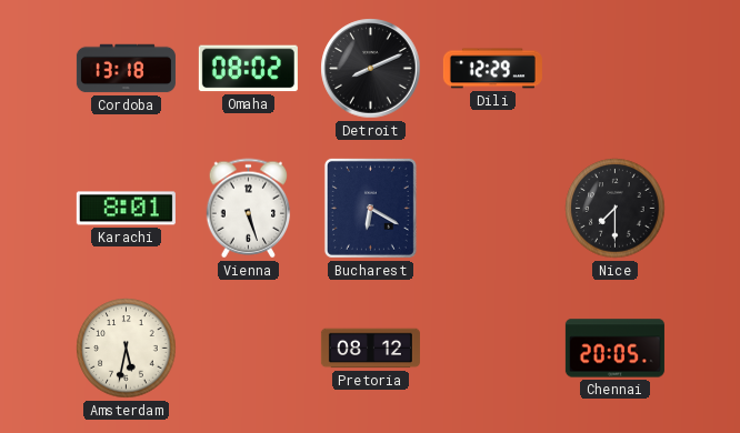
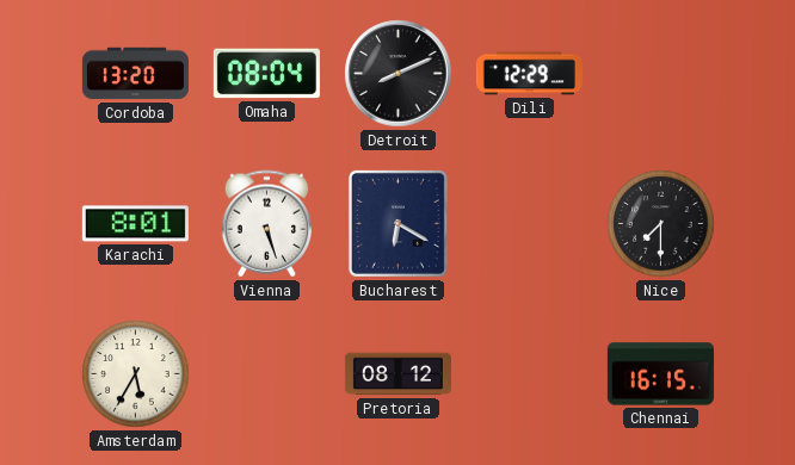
Cordoba: 13:18 -> 13:20
Omaha: 08:02 -> 08:04
Amsterdam: 5:32 -> 5:35
Chennai: 20:05 -> 16:15
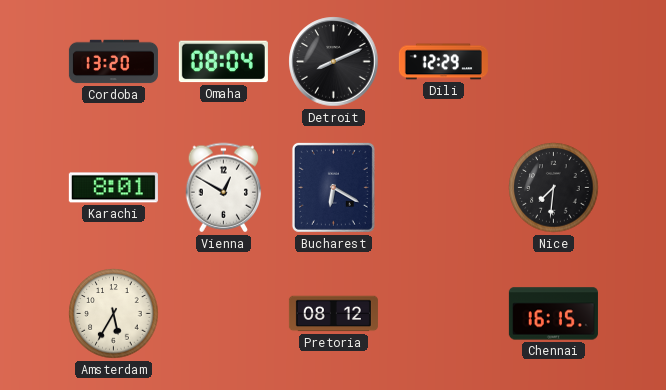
Vienna: 5:27 -> 12:50
Nice: 7:30 -> 7:31
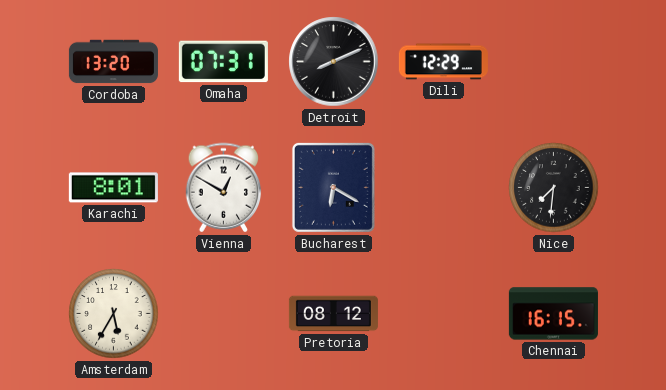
Omaha: 08:04 -> 07:31
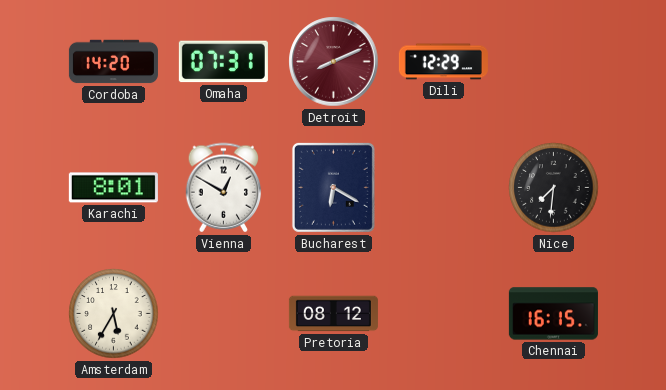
Cordoba: 13:20 -> 14:20
Detroit dial: black -> burgundy
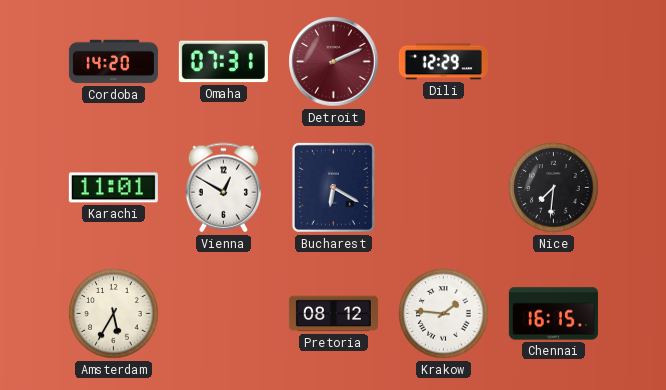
Detroit: 8:11 -> 2:11
Karachi: 8:01 -> 11:01
Krakow: none -> 1:46
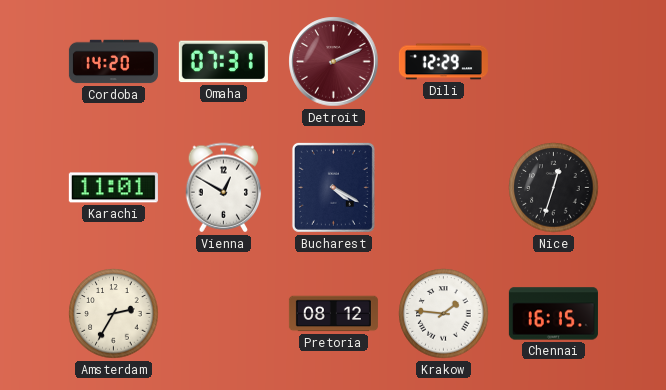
Bucharest: 6:20 -> 4:20
Nice: 7:31 -> 12:33
Amsterdam: 5:35 -> 2:35
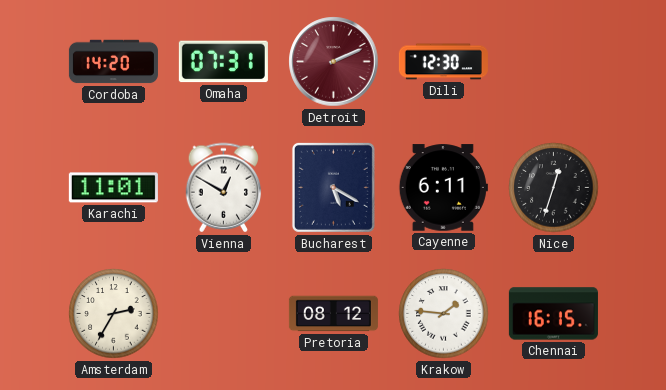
Dili: 12:29 -> 12:30
Bucharest: 4:20 -> 5:20
Cayenne: none -> 6:11
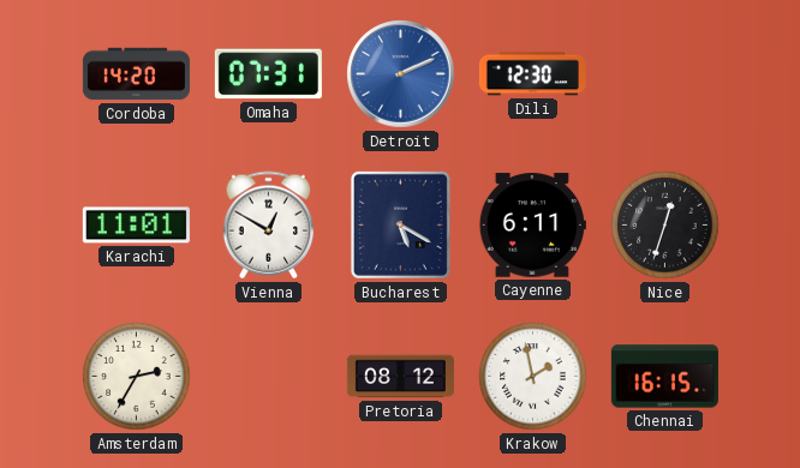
Detroit dial: burgundy -> blue
Krakow: 1:46 -> 1:58
